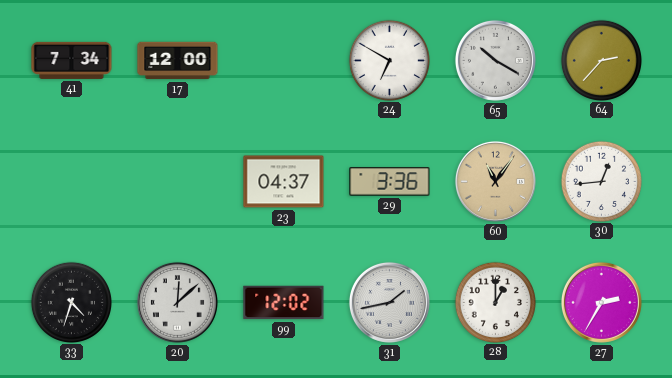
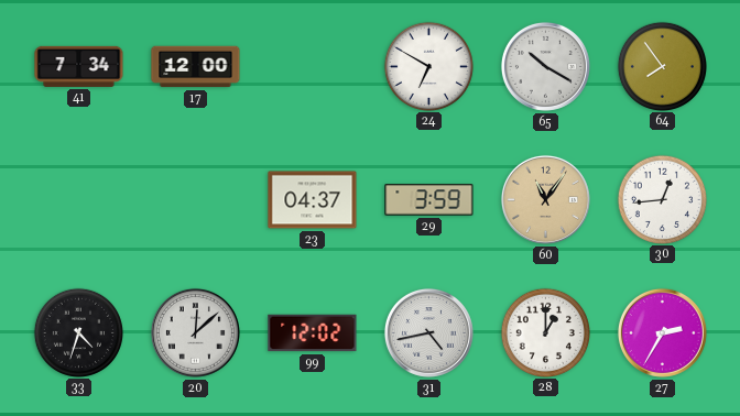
64: 2:37 -> 7:54
29: 3:36 -> 3:59
31: 1:43 -> 4:43
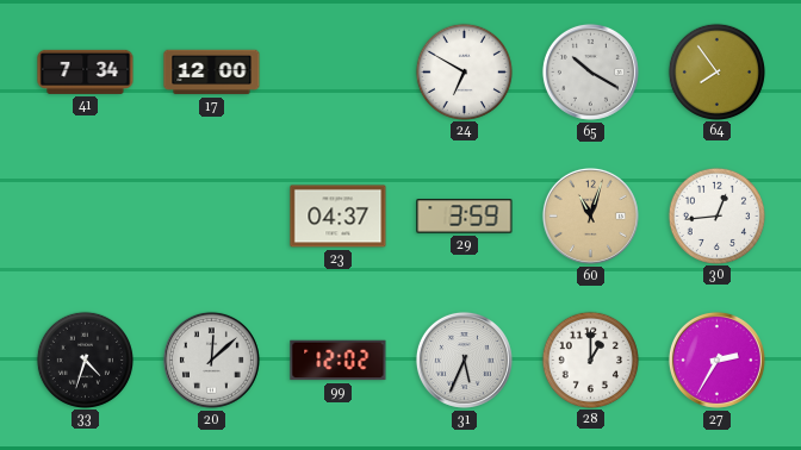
60: 11:06 -> 11:03
31: 4:43 -> 5:34
